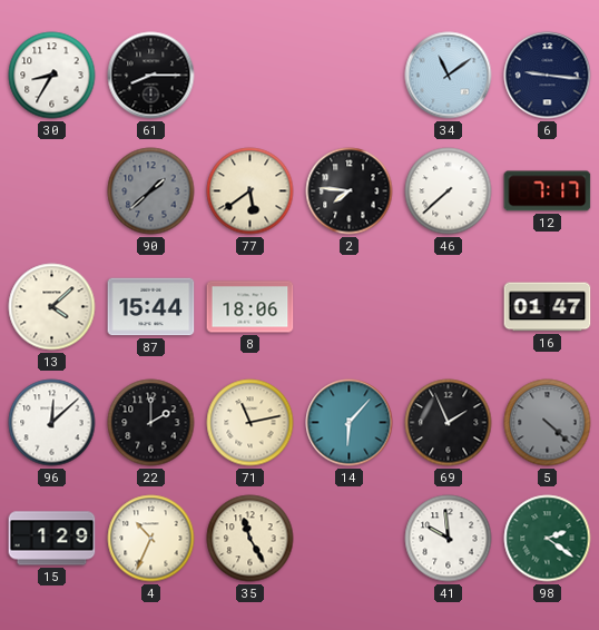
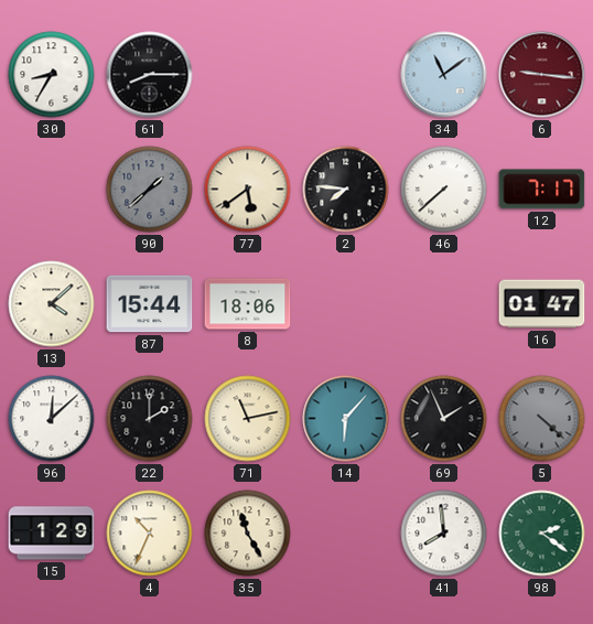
6 dial: navy -> burgundy
41: 9:59 -> 7:59
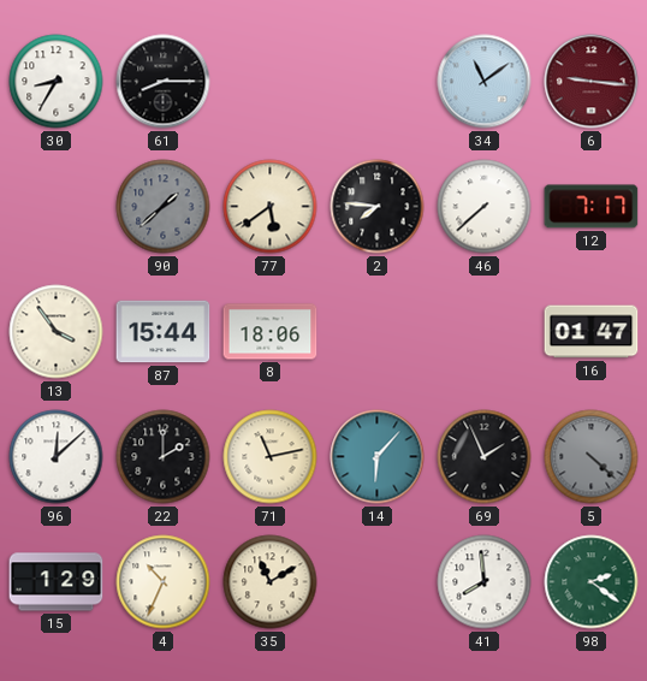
13: 4:08 -> 3:54
35: 11:25 -> 11:10
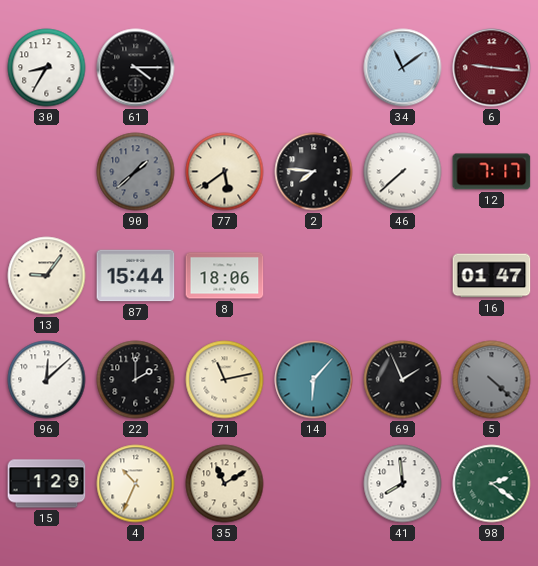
61: 8:15 -> 4:15
13: 3:54 -> 9:06
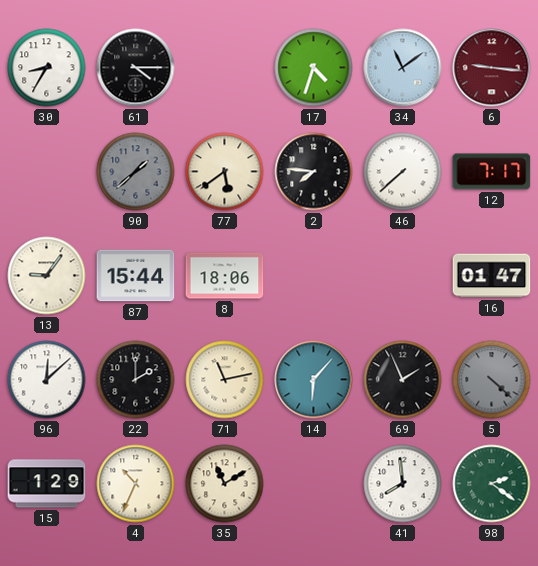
17: none -> 4:33
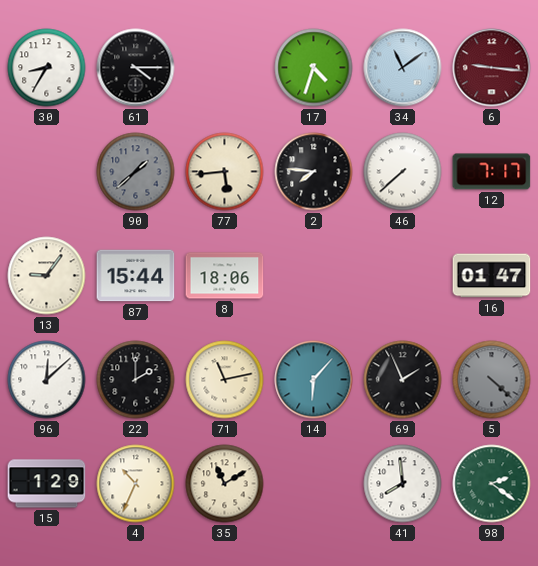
77: 5:39 -> 5:44
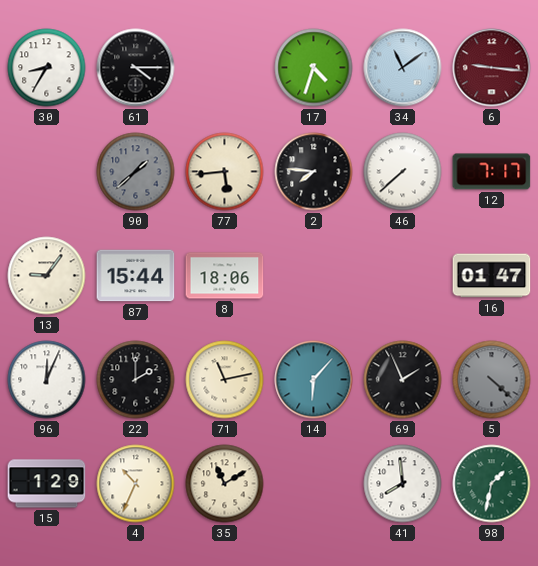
96: 12:08 -> 12:04
98: 2:21 -> 1:32
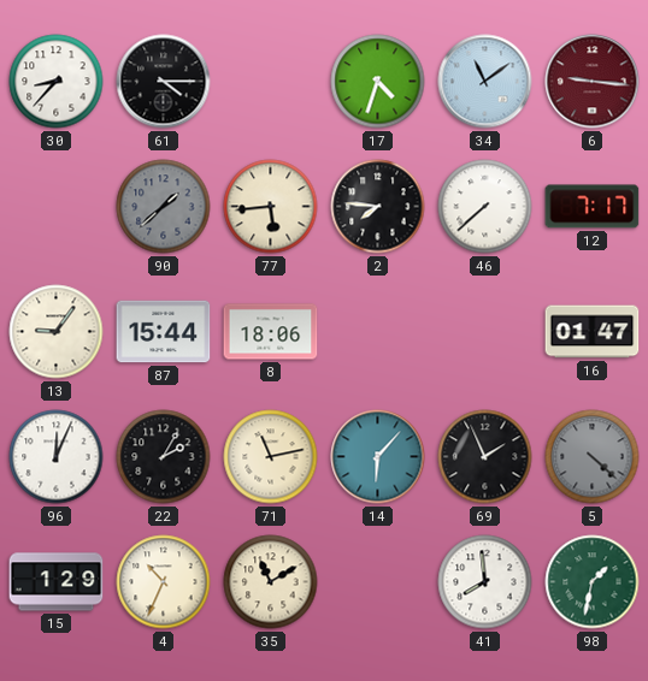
30: 8:35 -> 8:37
22: 2:00 -> 2:05
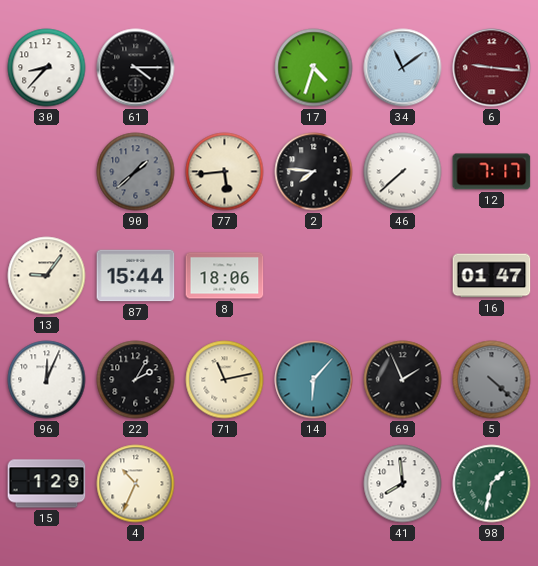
35: 11:10 -> none
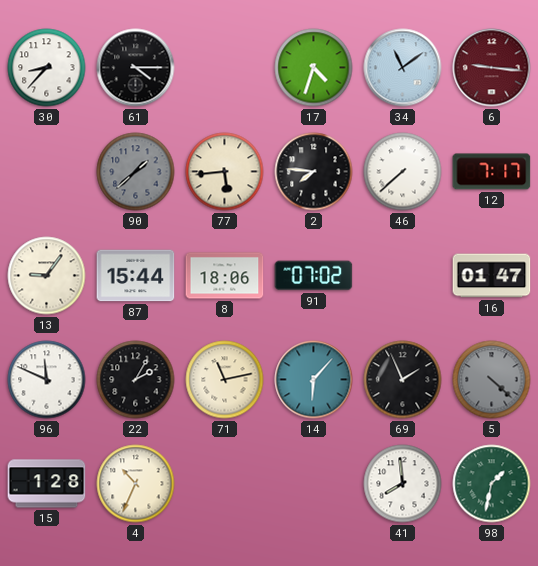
91: none -> 07:02
96: 12:04 -> 11:49
15: 1:29 -> 1:28
